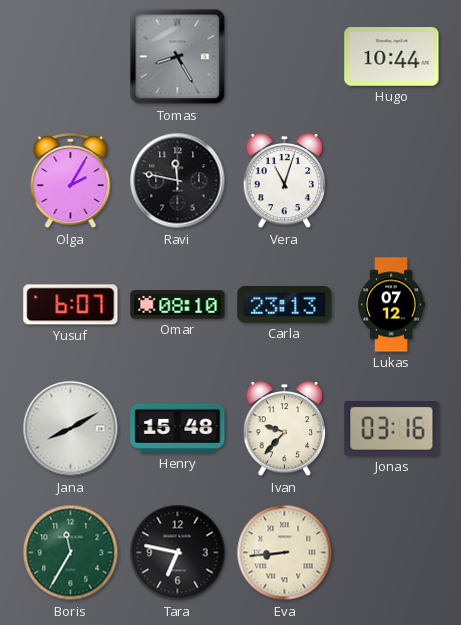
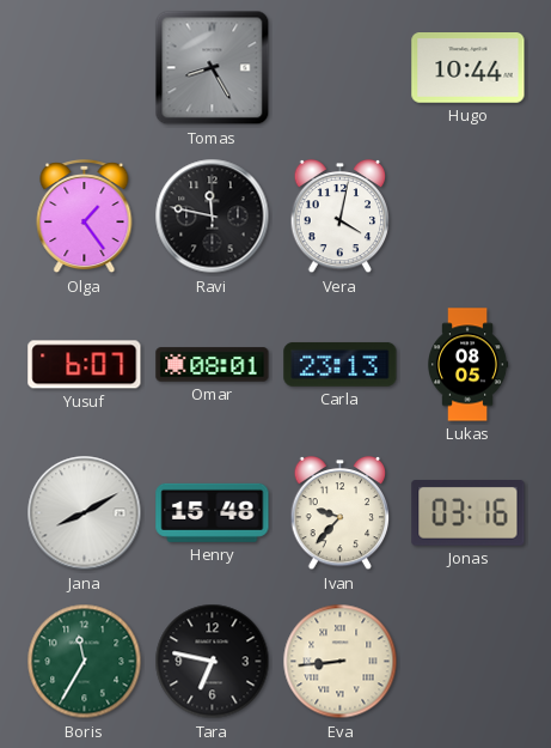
Olga: 2:05 -> 1:24
Vera: 11:03 -> 4:02
Omar: 08:10 -> 08:01
Lukas: 07:12 -> 08:05
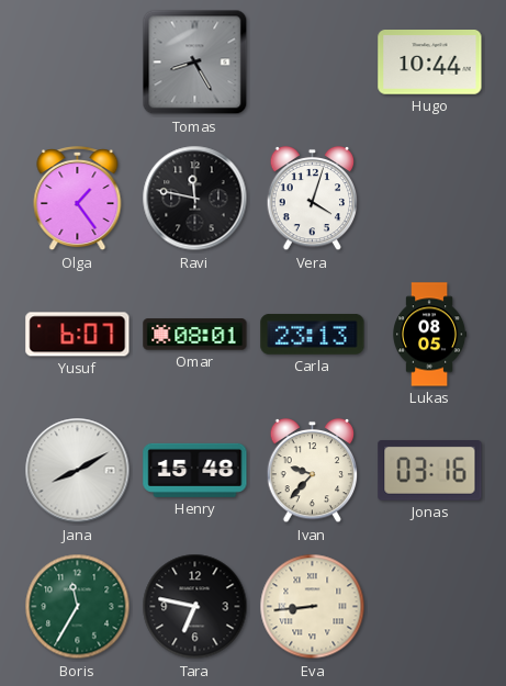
Vera: 4:02 -> 4:03
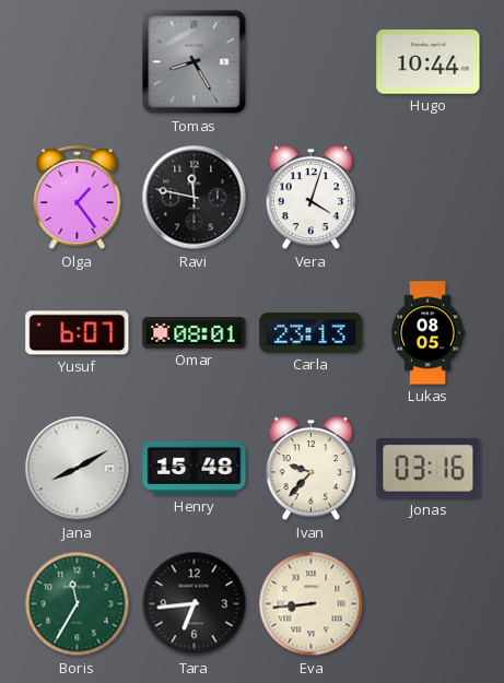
Tara: 6:47 -> 6:44
